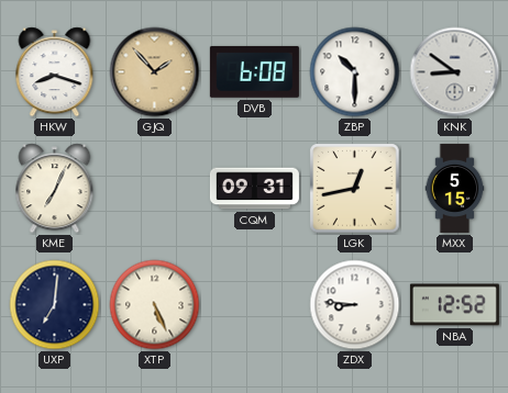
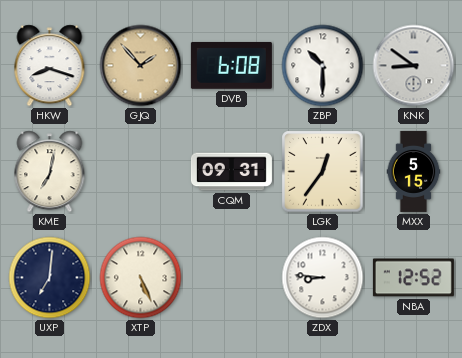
KME: 7:04 -> 7:02
LGK: 12:43 -> 12:36
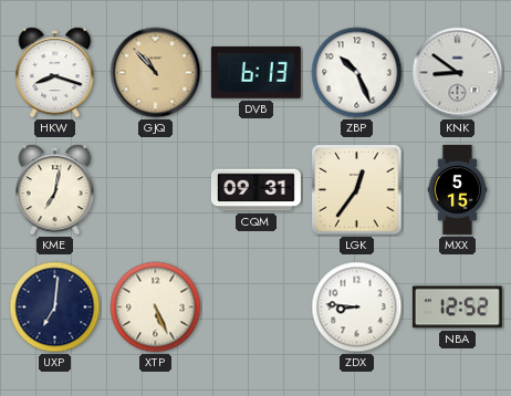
GJQ: 1:53 -> 10:53
DVB: 6:08 -> 6:13
ZBP: 10:30 -> 10:26
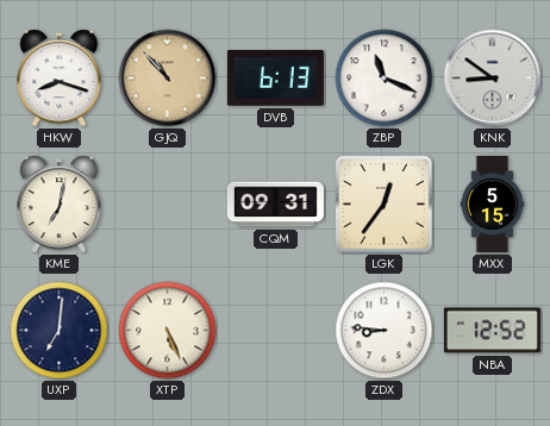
ZBP: 10:26 -> 11:19
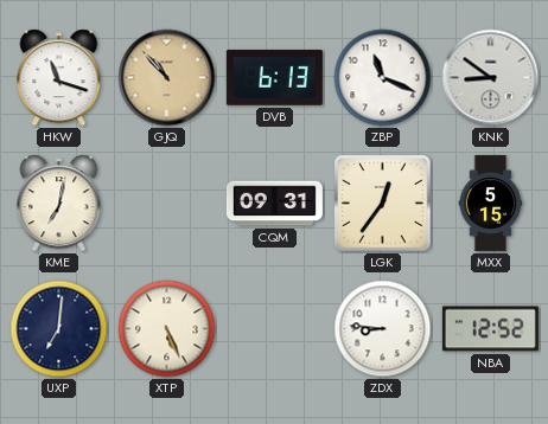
HKW: 8:18 -> 11:18
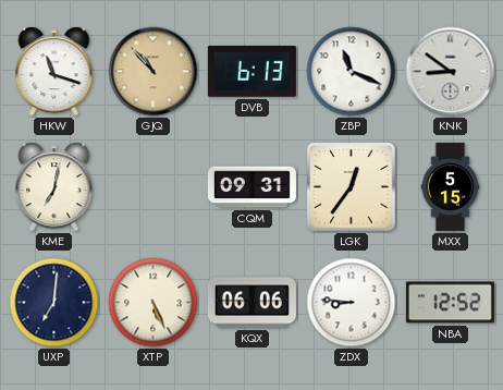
KQX: none -> 06:06
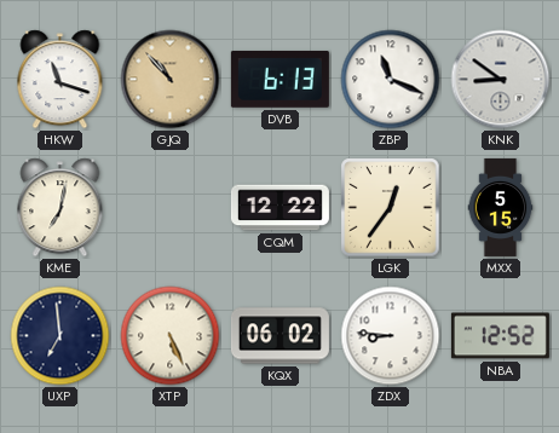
CQM: 09:31 -> 12:22
UXP: 7:01 -> 6:59
KQX: 06:06 -> 06:02
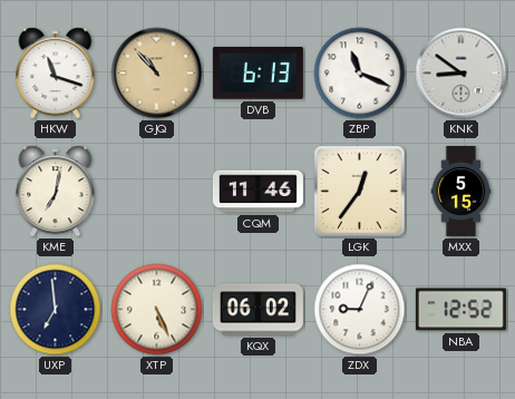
CQM: 12:22 -> 11:46
ZDX: 8:46 -> 9:04
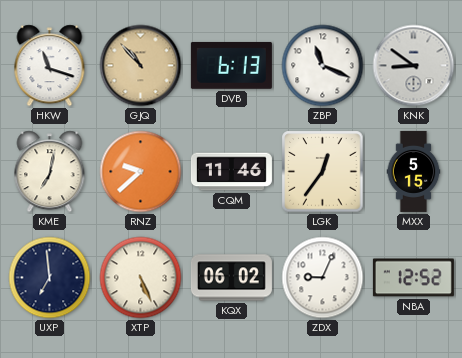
RNZ: none -> 9:38
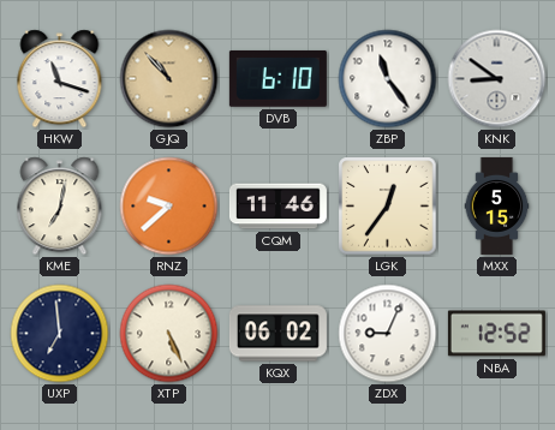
DVB: 6:13 -> 6:10
ZBP: 11:19 -> 11:24
